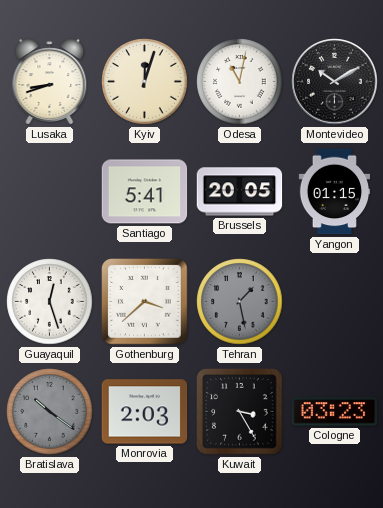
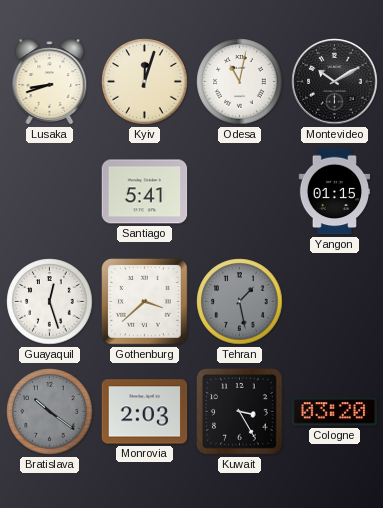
Brussels: 20:05 -> none
Cologne: 03:23 -> 03:20
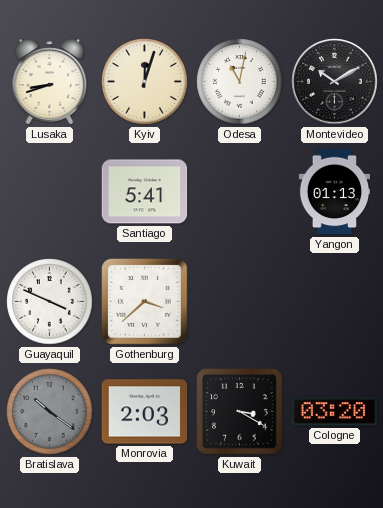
Yangon: 01:15 -> 01:13
Guayaquil: 12:27 -> 3:49
Tehran: 1:28 -> none
Kuwait: 3:25 -> 3:20
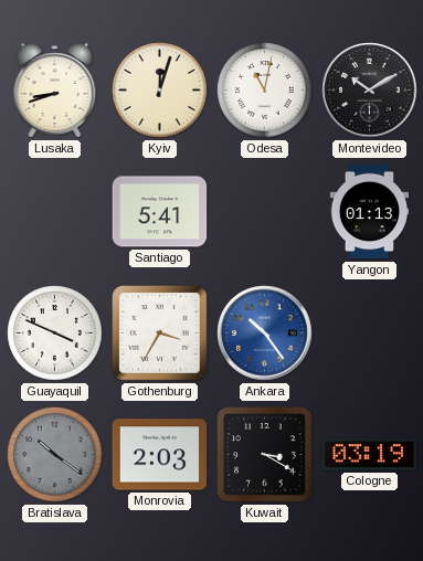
Gothenburg: 3:38 -> 3:35
Ankara: none -> 10:24
Cologne: 03:20 -> 03:19
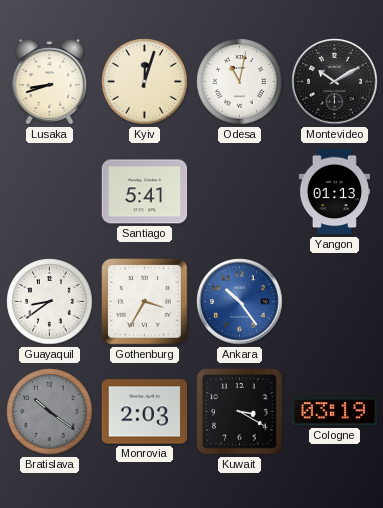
Guayaquil: 3:49 -> 8:39
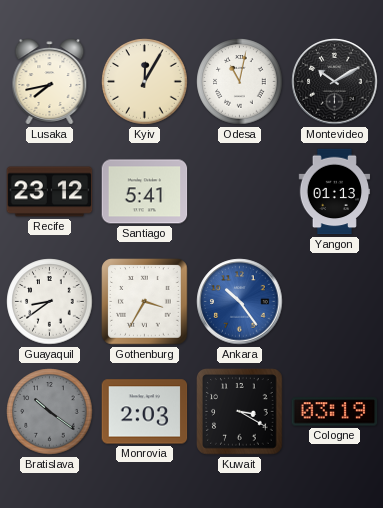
Lusaka: 8:42 -> 7:43
Kyiv: 12:03 -> 12:05
Recife: none -> 23:12
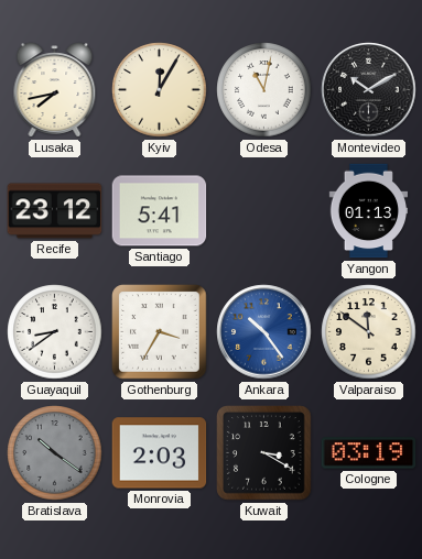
Valparaiso: none -> 11:51
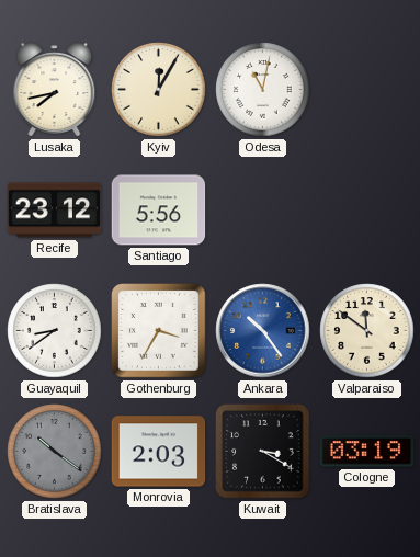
Montevideo: 10:10 -> none
Santiago: 5:41 -> 5:56
Yangon: 01:13 -> none
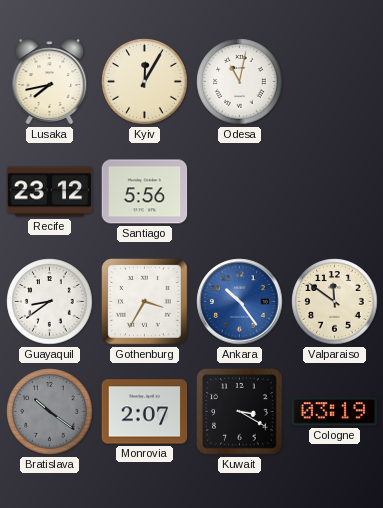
Monrovia: 2:03 -> 2:07
